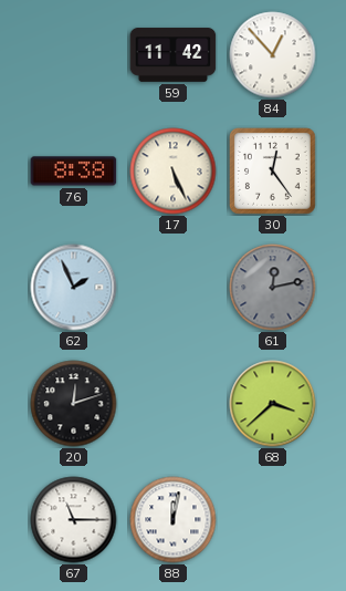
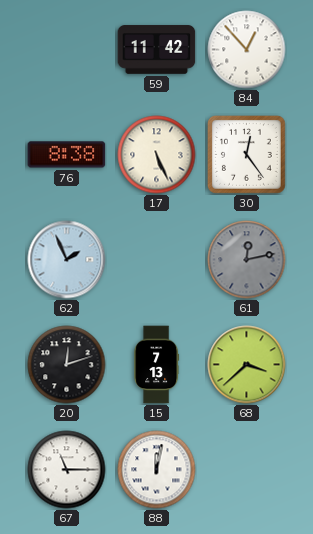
15: none -> 7:13
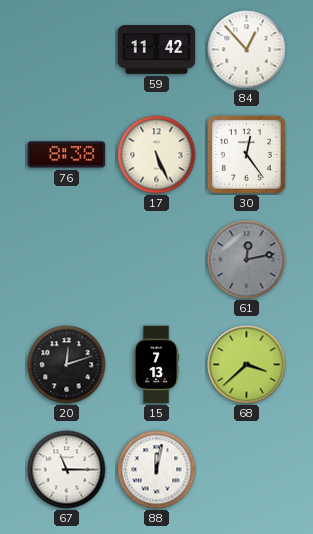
62: 1:56 -> none
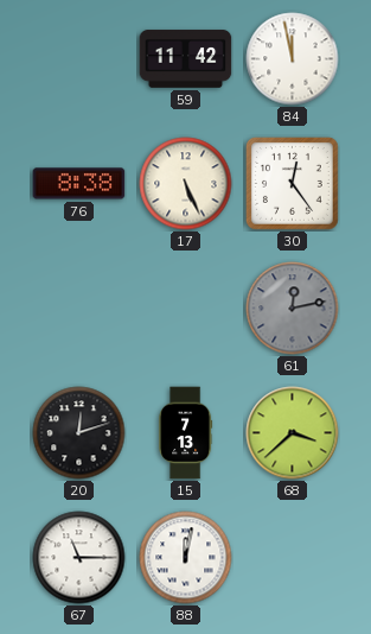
84: 12:53 -> 11:58
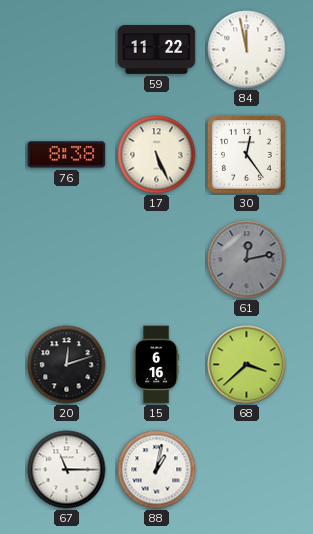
59: 11:42 -> 11:22
15: 7:13 -> 6:16
88: 12:02 -> 1:02
